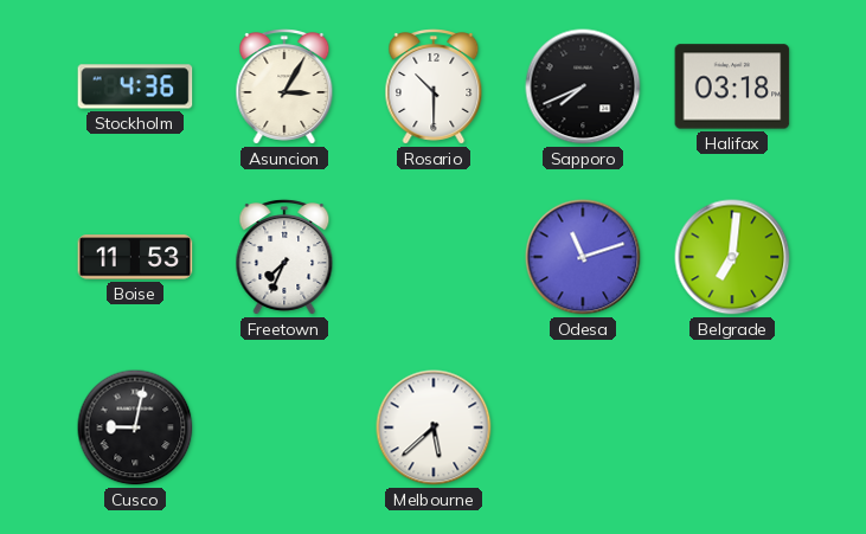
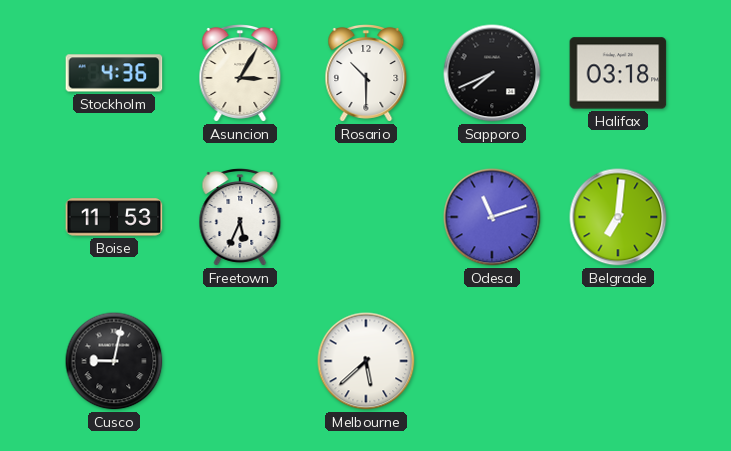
Freetown: 7:34 -> 5:34
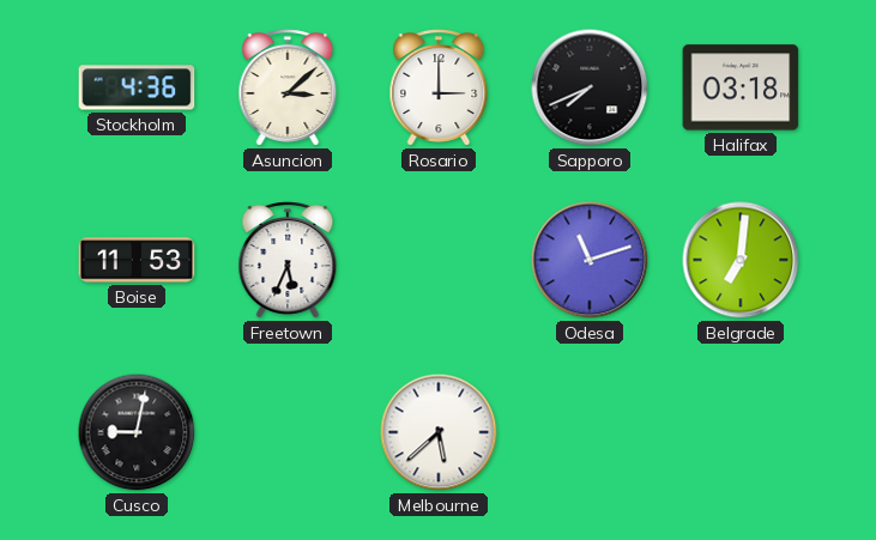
Asuncion: 3:05 -> 3:08
Rosario: 10:30 -> 3:00
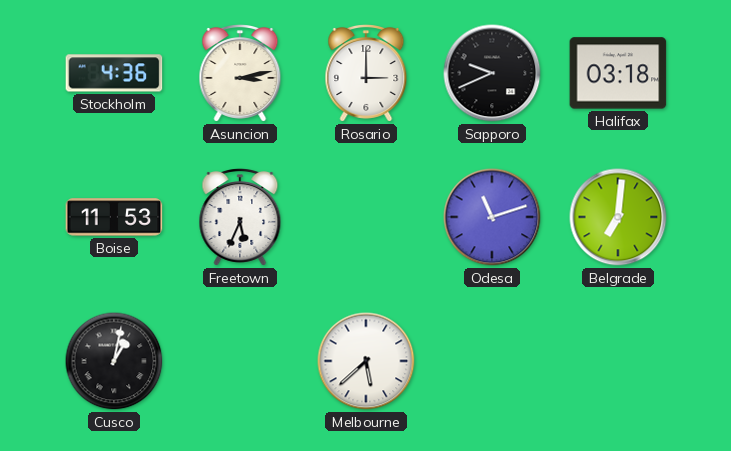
Asuncion: 3:08 -> 3:13
Sapporo: 7:41 -> 9:41
Cusco: 9:02 -> 1:02
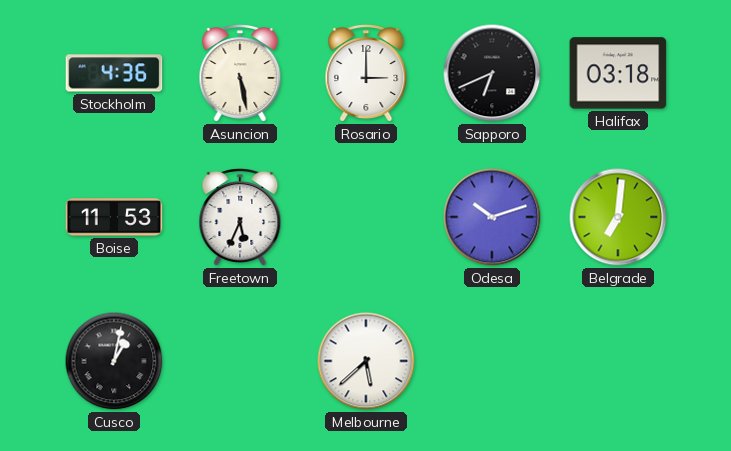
Asuncion: 3:13 -> 5:28
Sapporo: 9:41 -> 6:41
Odesa: 11:12 -> 10:12
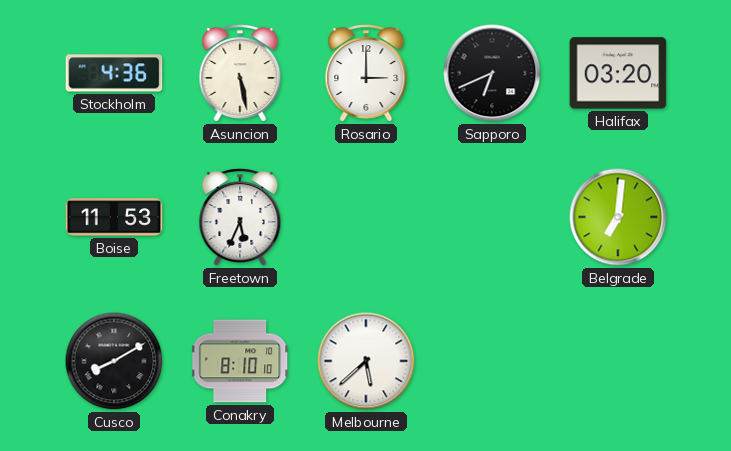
Halifax: 03:18 -> 03:20
Odesa: 10:12 -> none
Cusco: 1:02 -> 8:10
Conakry: none -> 8:10
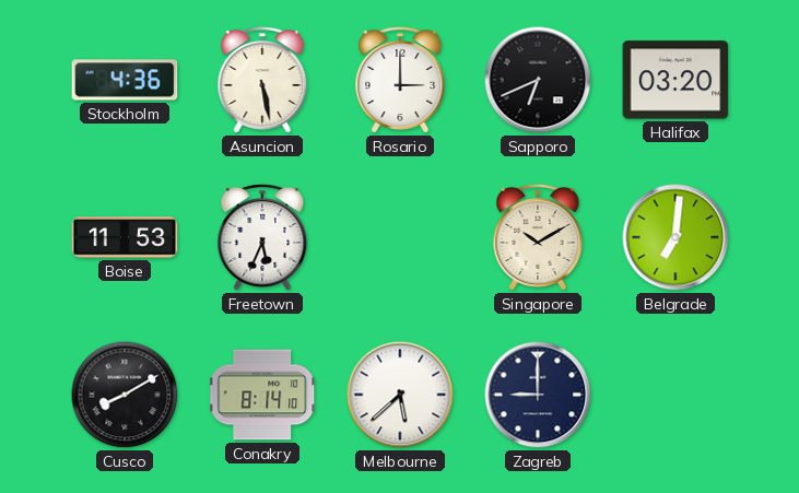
Singapore: none -> 10:10
Conakry: 8:10 -> 8:14
Zagreb: none -> 9:00
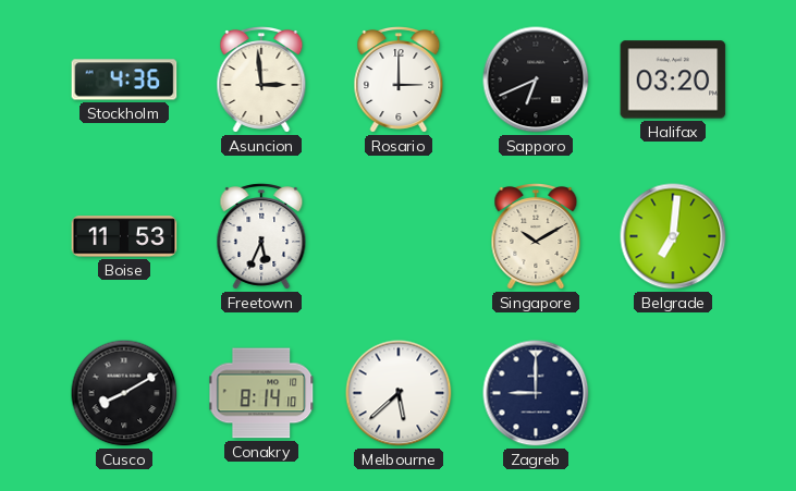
Asuncion: 5:28 -> 2:59
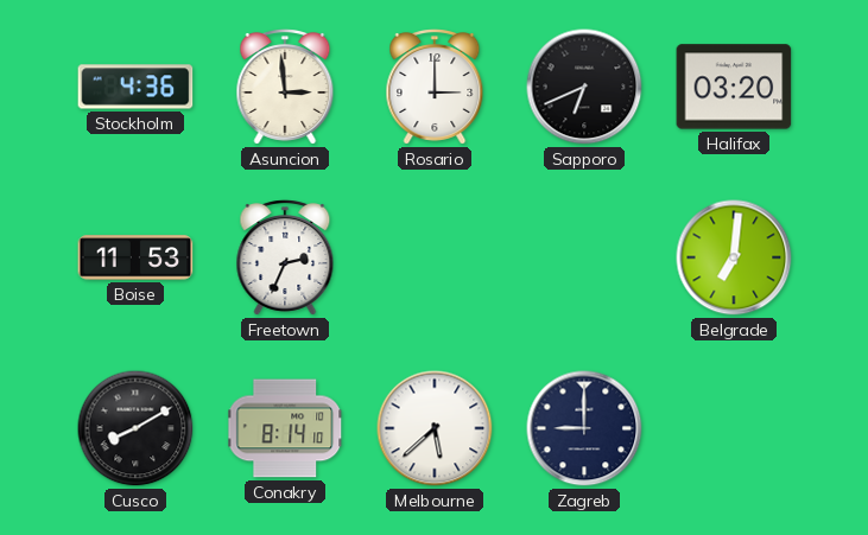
Freetown: 5:34 -> 2:34
Singapore: 10:10 -> none
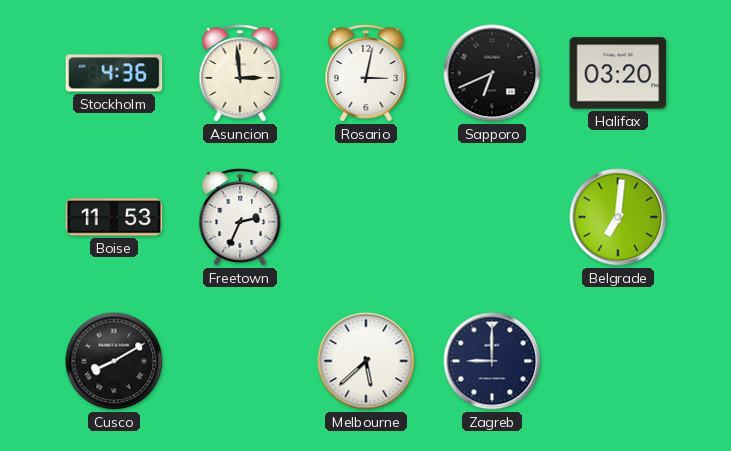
Rosario: 3:00 -> 3:02
Conakry: 8:14 -> none
